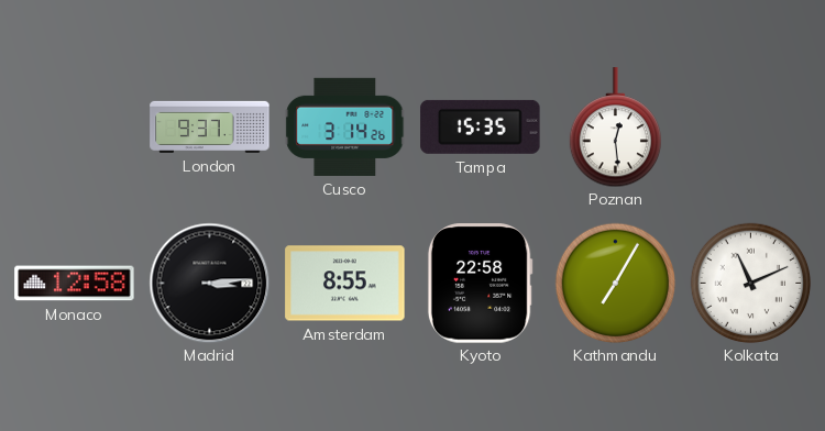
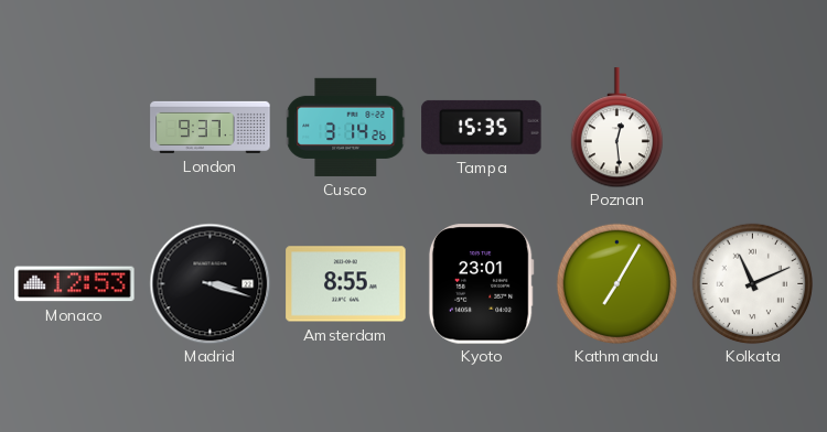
Monaco: 12:58 -> 12:53
Madrid: 3:14 -> 3:18
Kyoto: 22:58 -> 23:01
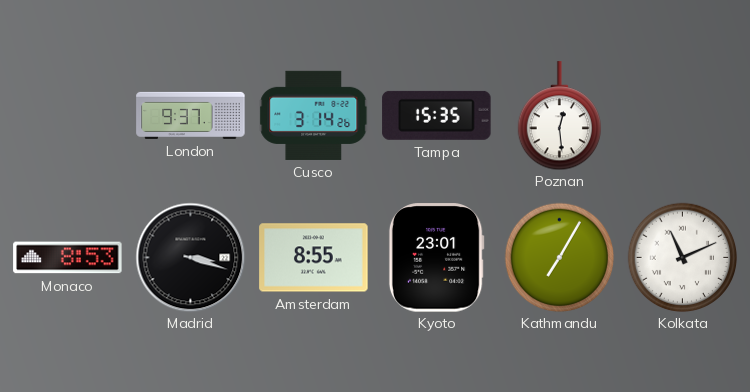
Monaco: 12:53 -> 8:53
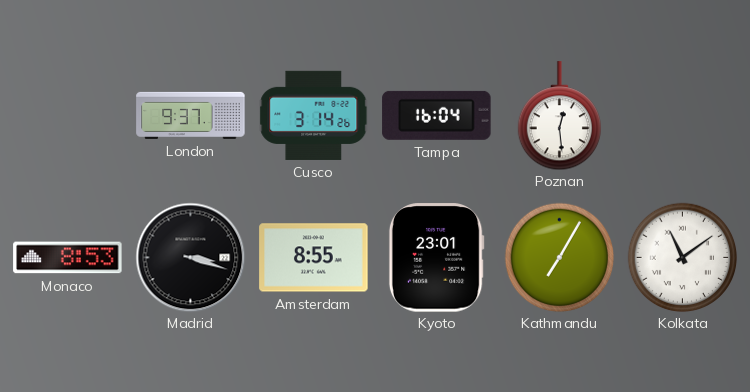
Tampa: 15:35 -> 16:04
Kolkata: 11:11 -> 11:09
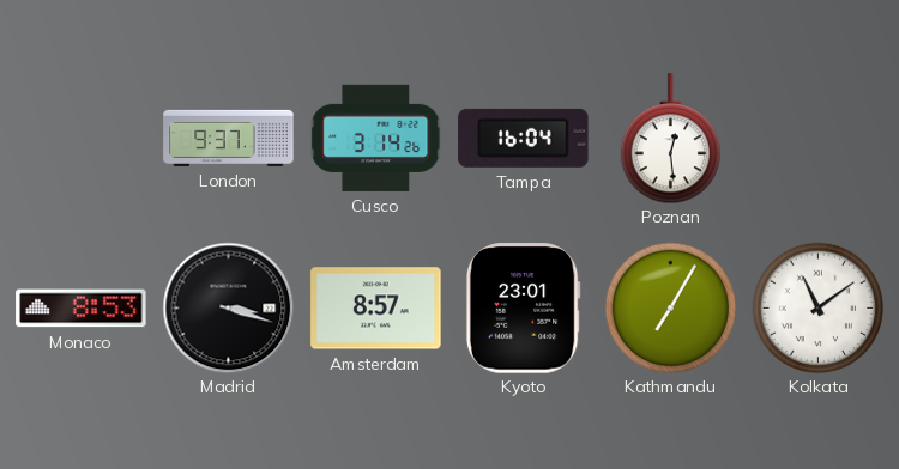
Amsterdam: 8:55 -> 8:57
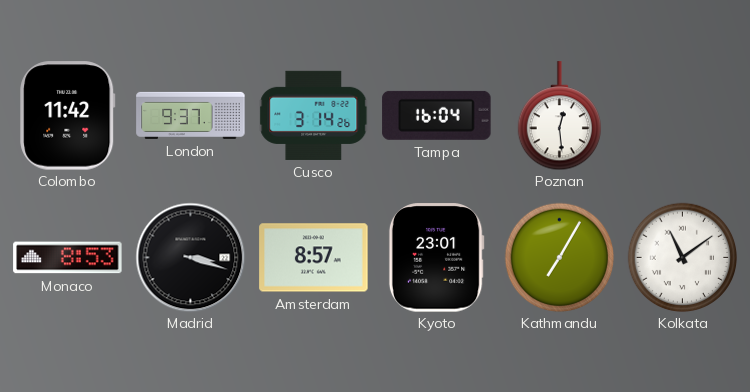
Colombo: none -> 11:42
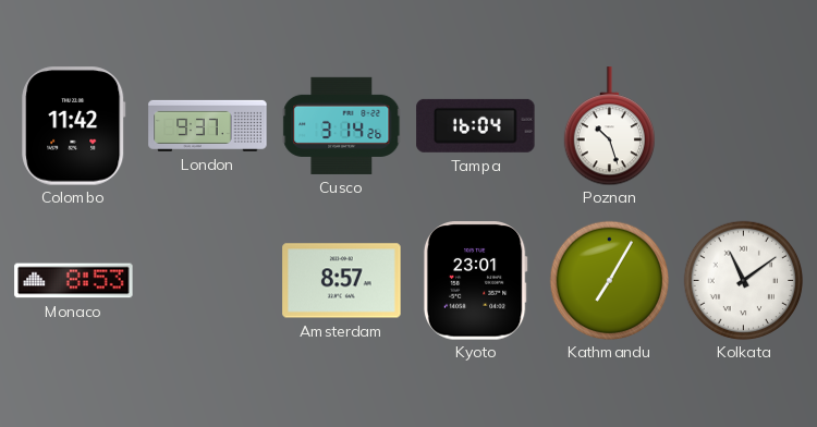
Poznan: 12:29 -> 10:27
Madrid: 3:18 -> none
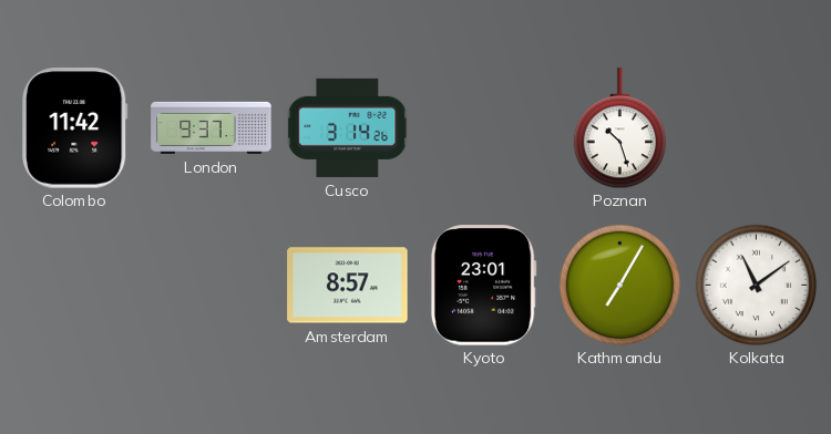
Tampa: 16:04 -> none
Monaco: 8:53 -> none
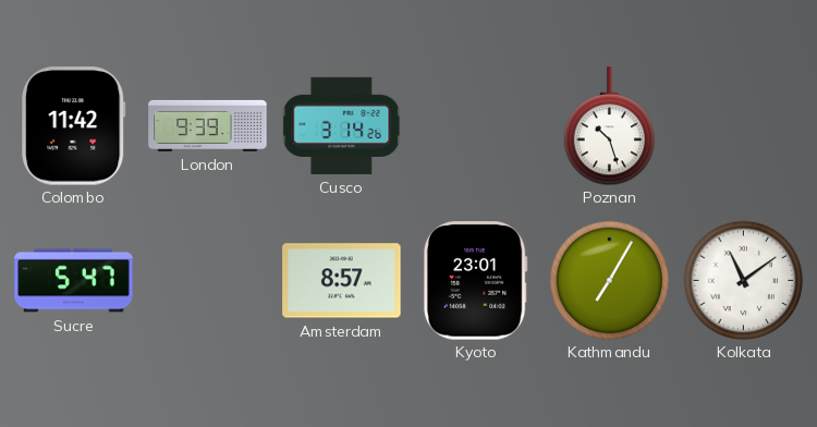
London: 9:37 -> 9:39
Sucre: none -> 5:47
